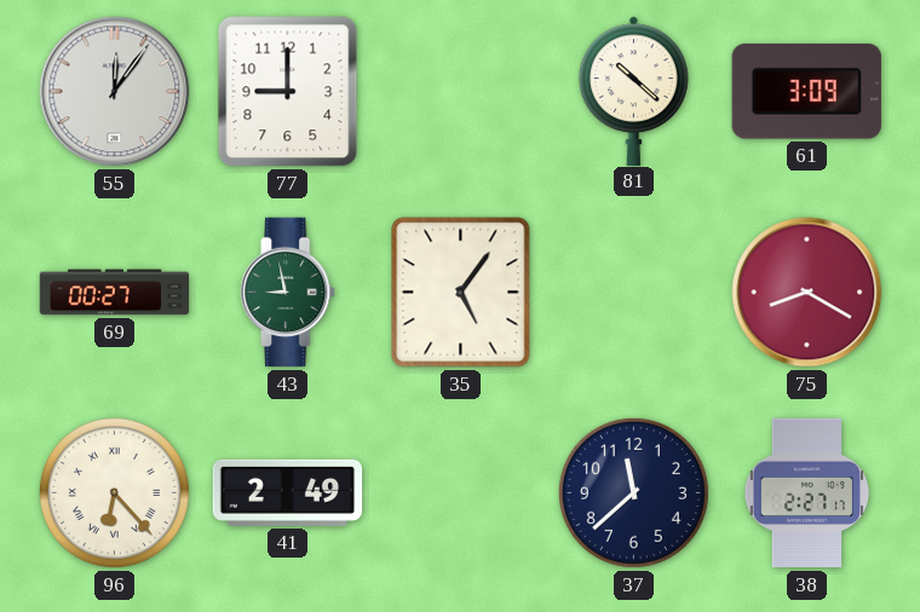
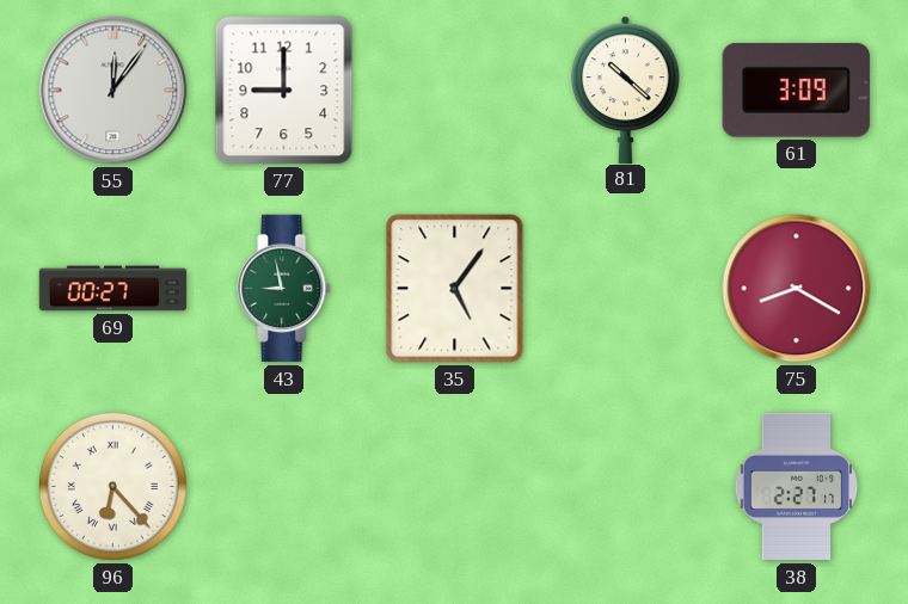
41: 2:49 -> none
37: 11:38 -> none
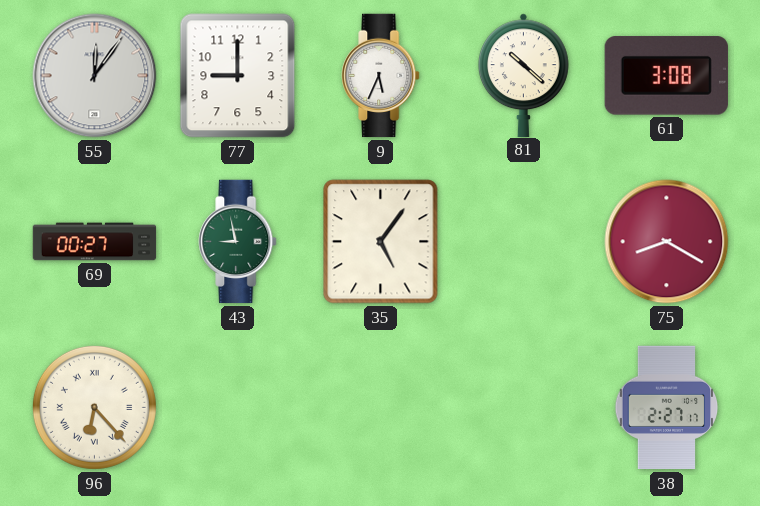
9: none -> 5:34
61: 3:09 -> 3:08
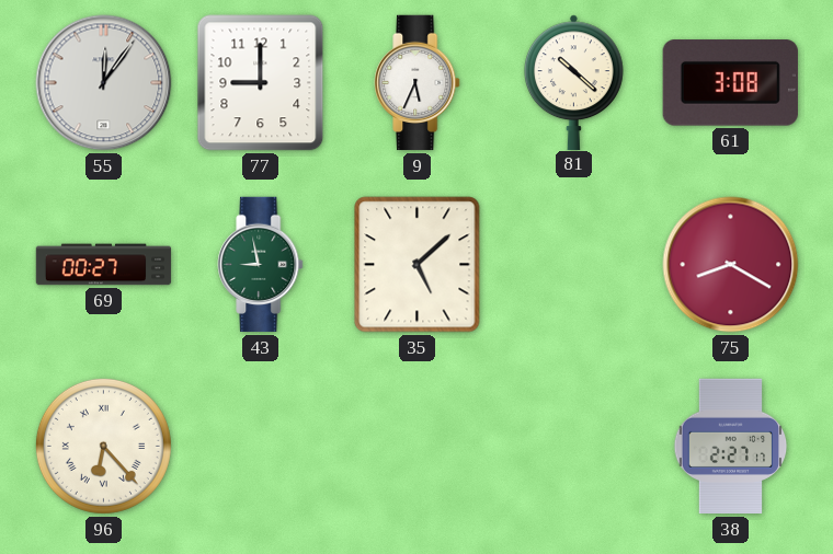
35: 5:06 -> 5:08
